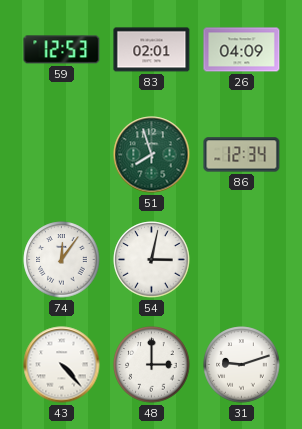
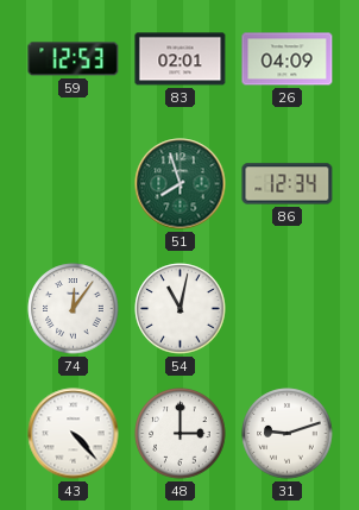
54: 3:02 -> 11:02
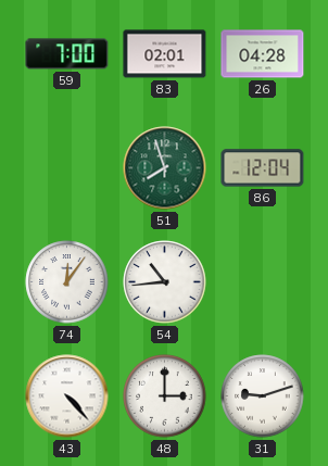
59: 12:53 -> 7:00
26: 04:09 -> 04:28
86: 12:34 -> 12:04
54: 11:02 -> 10:44
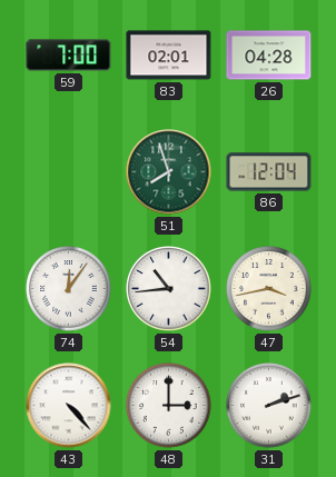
47: none -> 3:43
31: 9:12 -> 2:12
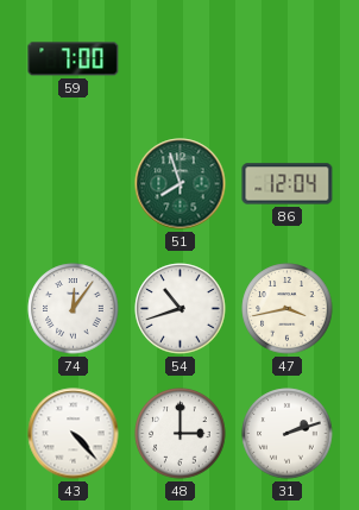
83: 02:01 -> none
26: 04:28 -> none
54: 10:44 -> 10:42
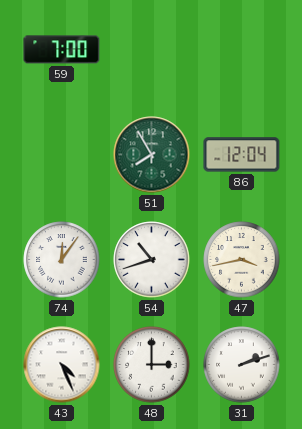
51: 7:57 -> 7:55
43: 4:23 -> 4:26
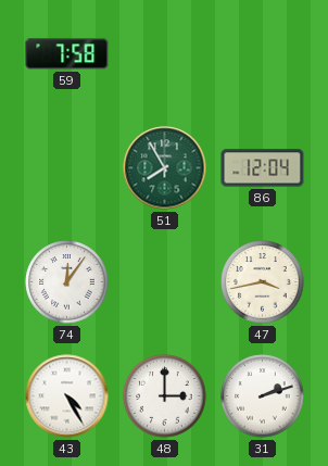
59: 7:00 -> 7:58
54: 10:42 -> none
43: 4:26 -> 4:25
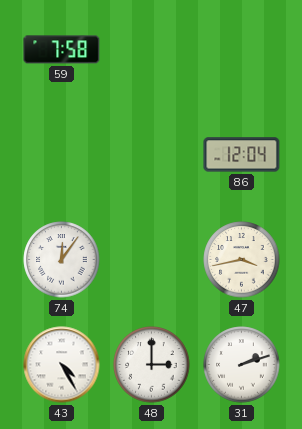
51: 7:55 -> none
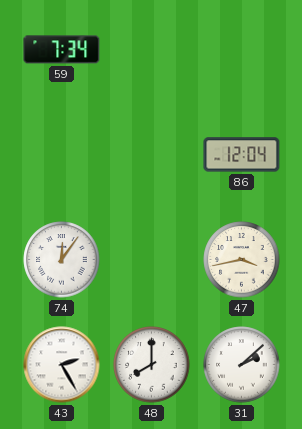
59: 7:58 -> 7:34
43: 4:25 -> 2:25
48: 3:00 -> 8:00
31: 2:12 -> 2:08
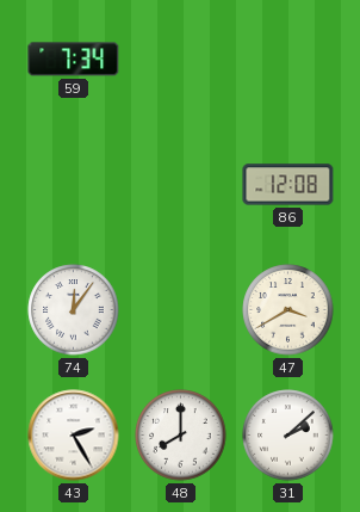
86: 12:04 -> 12:08
47: 3:43 -> 3:40
